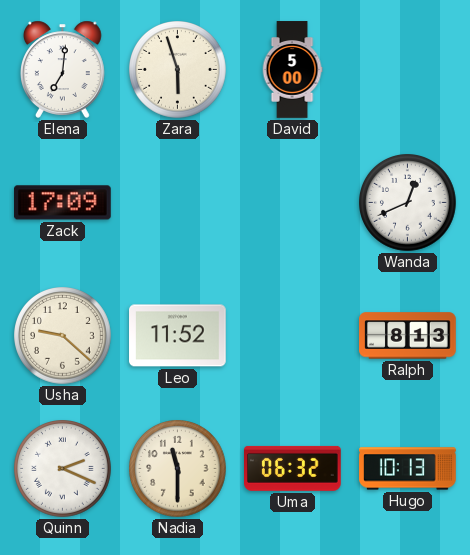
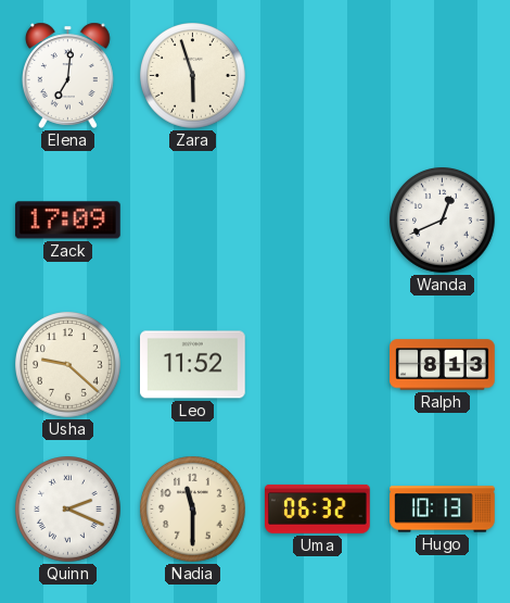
David: 5:00 -> none
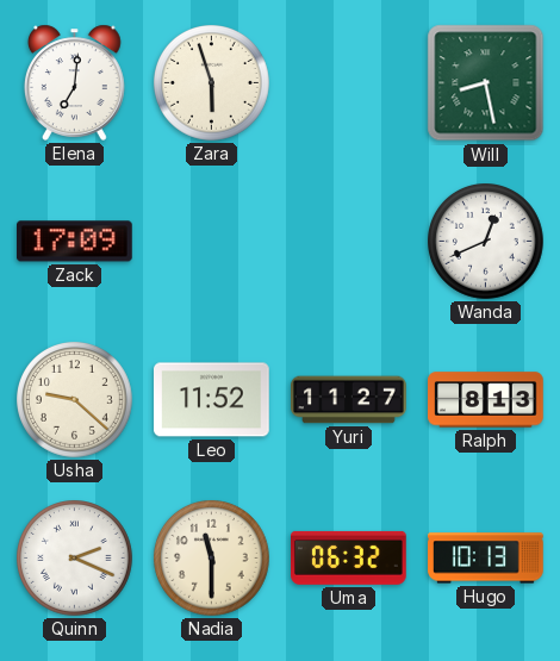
Will: none -> 8:28
Yuri: none -> 11:27
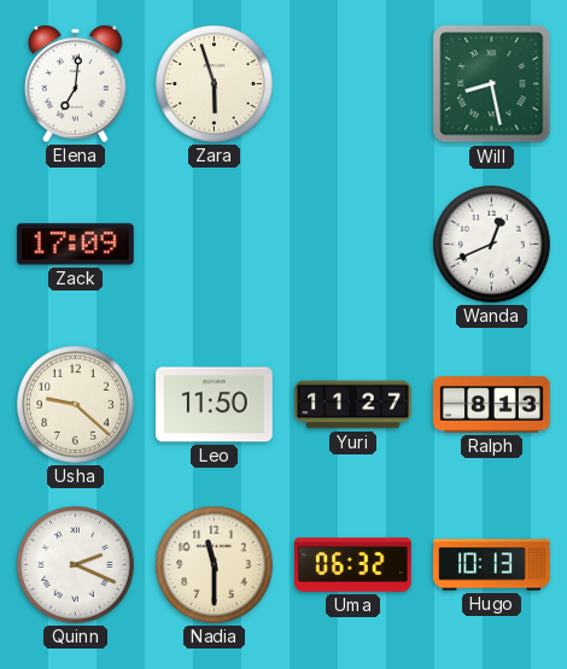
Leo: 11:52 -> 11:50
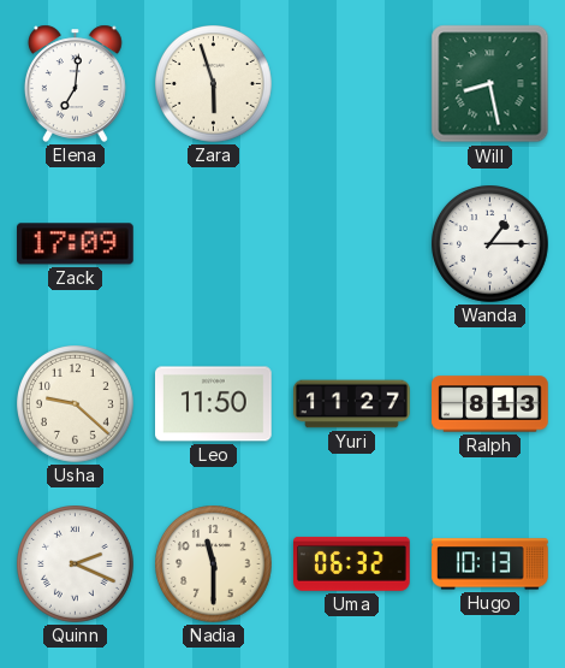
Wanda: 12:41 -> 1:15
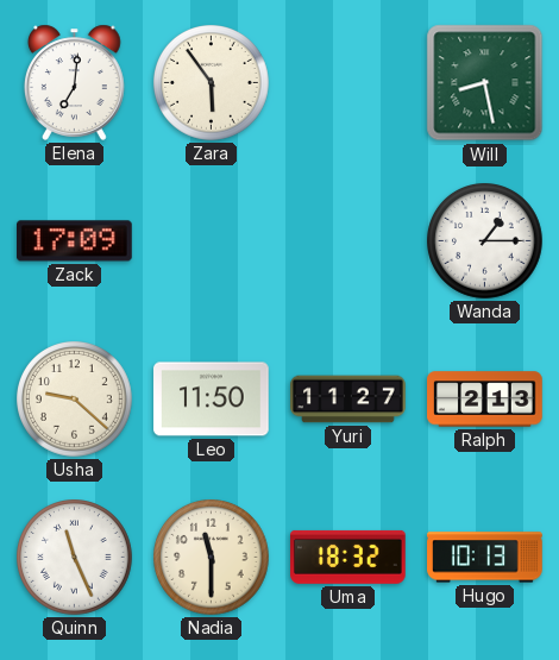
Zara: 5:57 -> 5:54
Ralph: 8:13 -> 2:13
Quinn: 2:19 -> 11:26
Uma: 06:32 -> 18:32
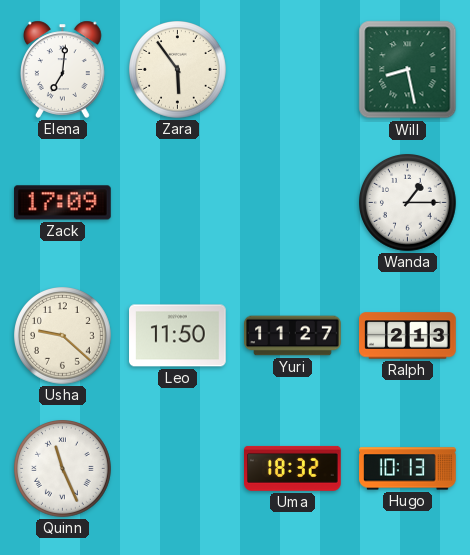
Nadia: 11:30 -> none
